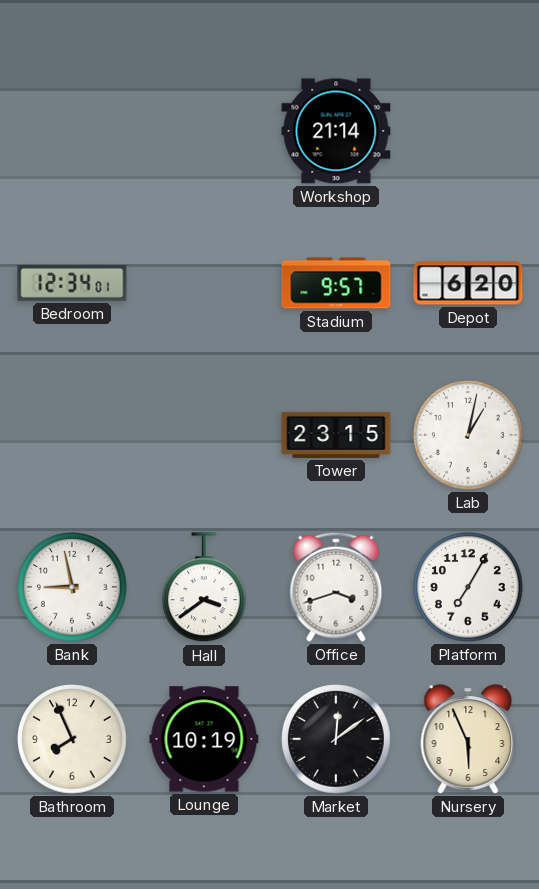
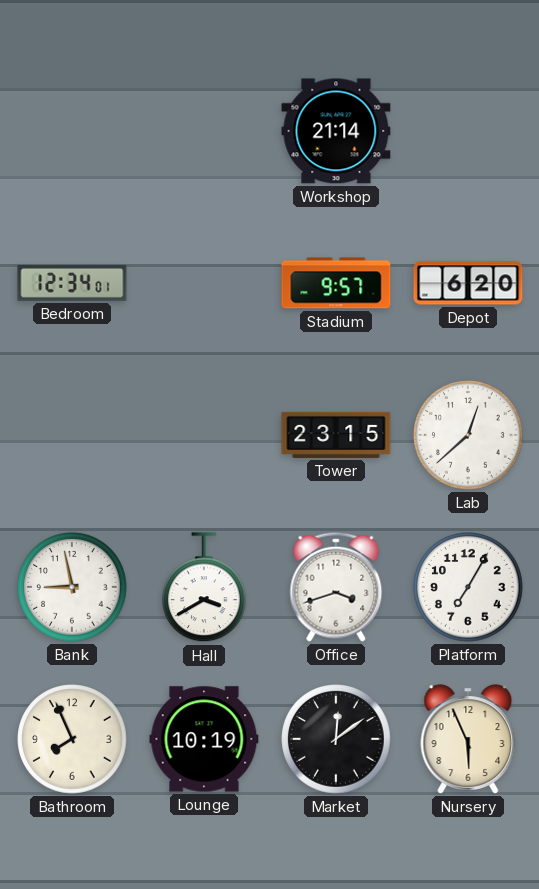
Lab: 1:02 -> 12:38
Hall: 3:39 -> 3:40
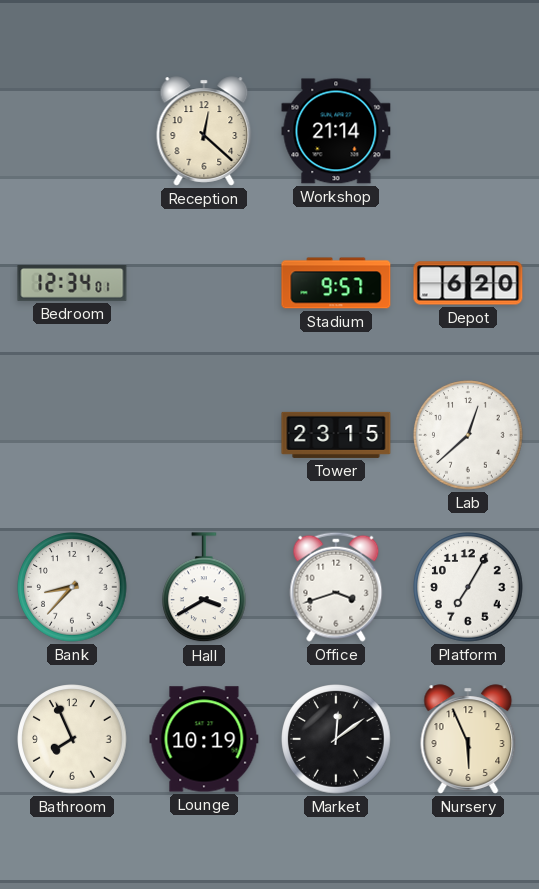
Reception: none -> 12:22
Bank: 8:58 -> 8:37
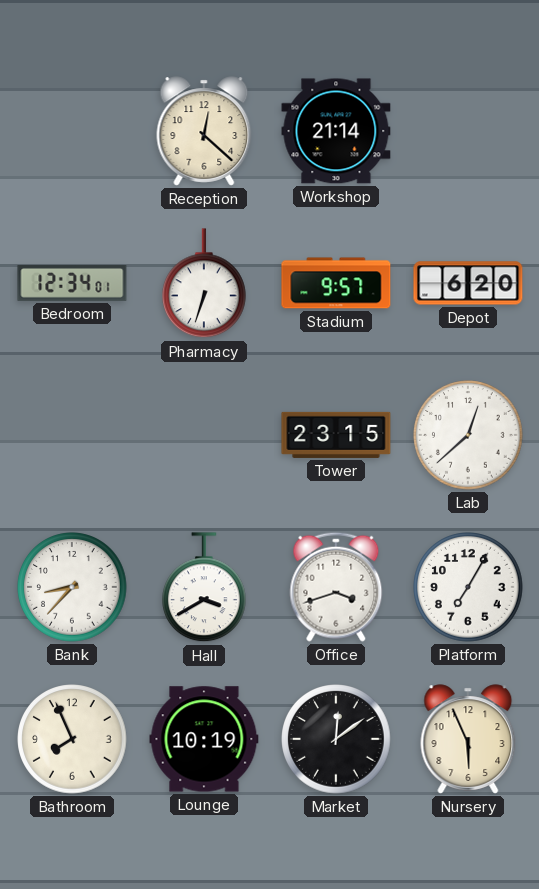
Pharmacy: none -> 6:33
